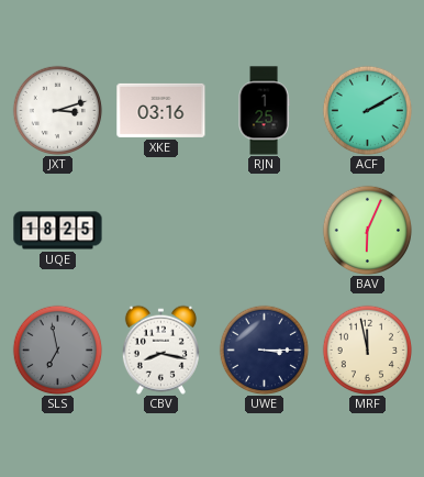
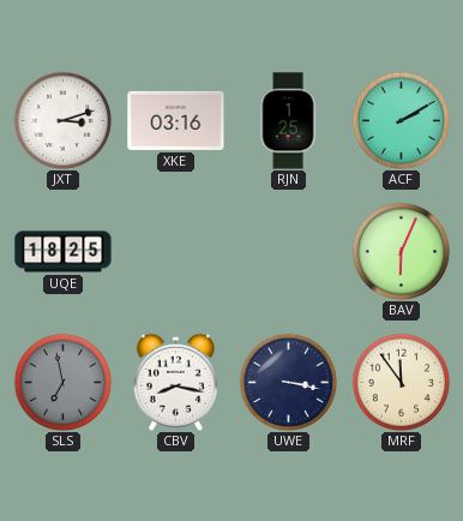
UWE: 3:15 -> 3:17
MRF: 11:58 -> 11:54
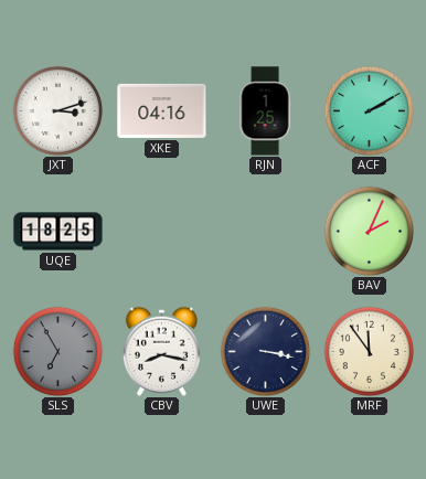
XKE: 03:16 -> 04:16
BAV: 6:04 -> 2:04
SLS: 6:58 -> 6:55
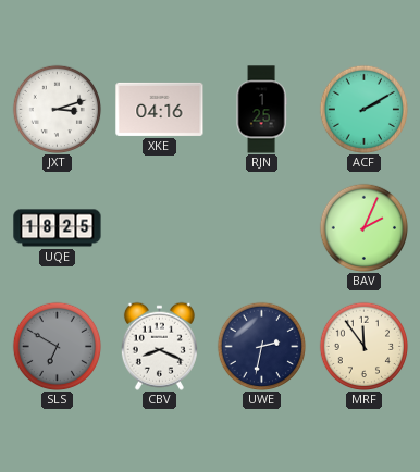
SLS: 6:55 -> 6:50
CBV: 8:17 -> 8:19
UWE: 3:17 -> 2:32
